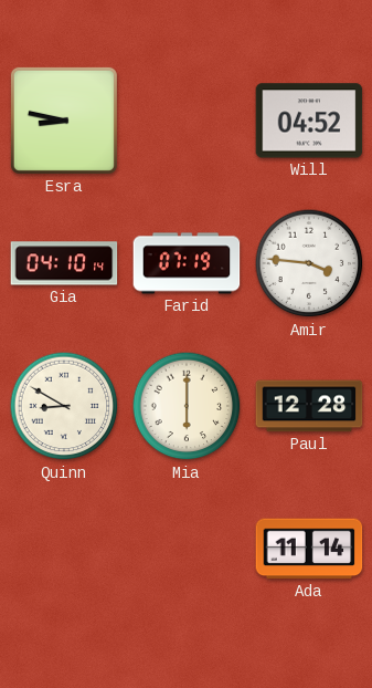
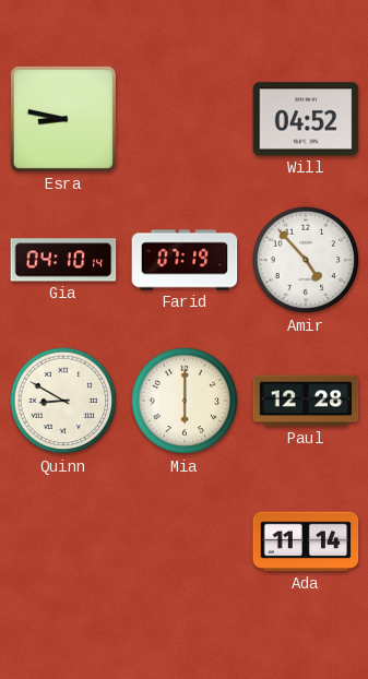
Amir: 3:46 -> 4:53
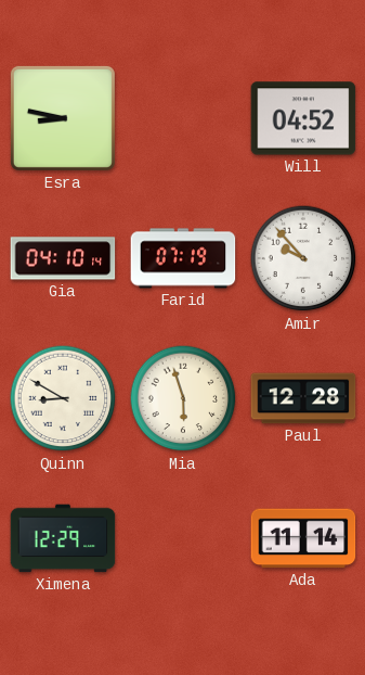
Amir: 4:53 -> 9:53
Mia: 6:00 -> 5:57
Ximena: none -> 12:29
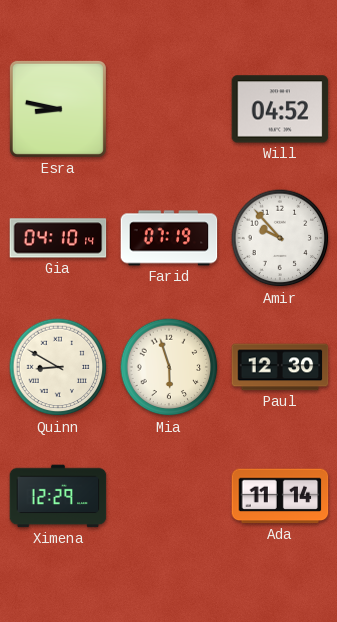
Paul: 12:28 -> 12:30
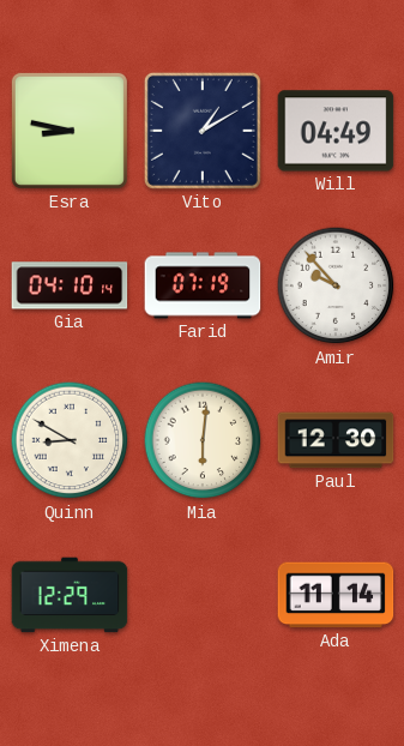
Vito: none -> 1:10
Will: 04:52 -> 04:49
Mia: 5:57 -> 6:01
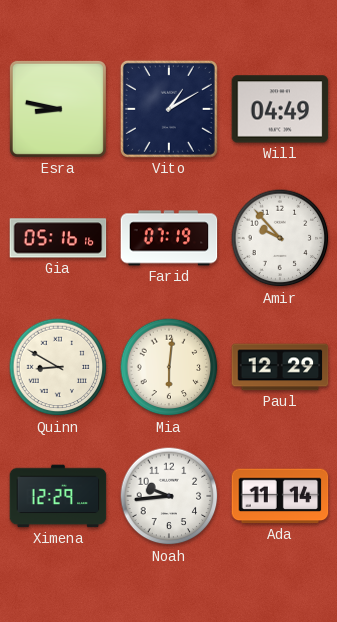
Gia: 04:10 -> 05:16
Paul: 12:30 -> 12:29
Noah: none -> 9:44
